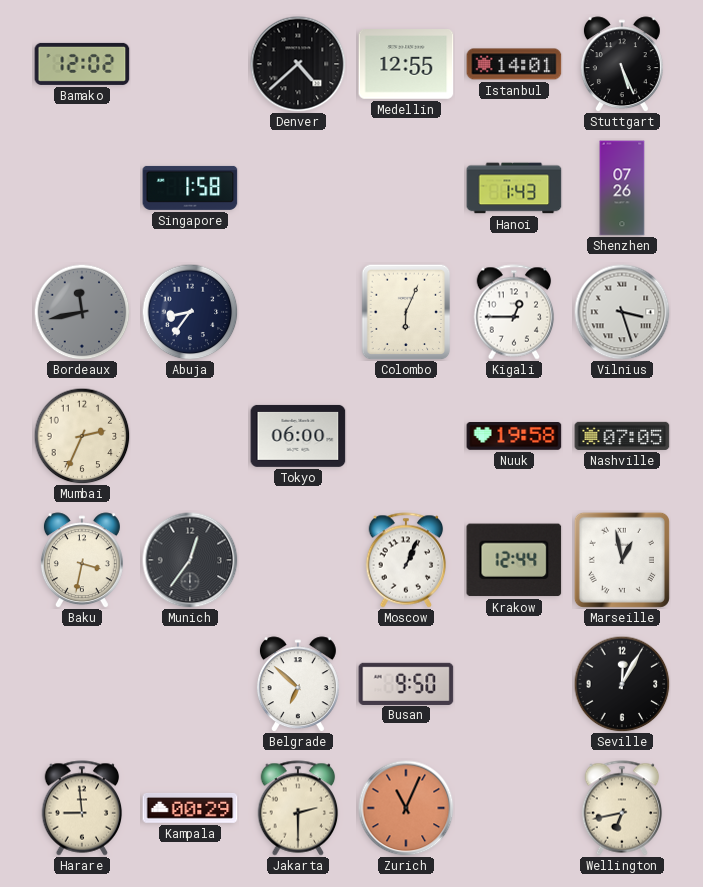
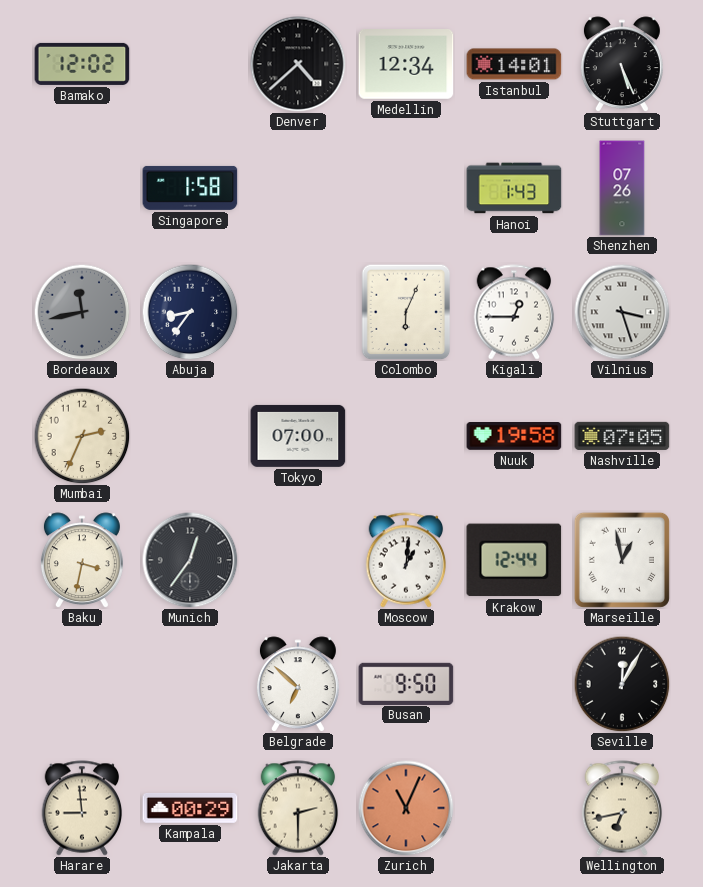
Medellin: 12:55 -> 12:34
Tokyo: 06:00 -> 07:00
Moscow: 1:04 -> 1:01
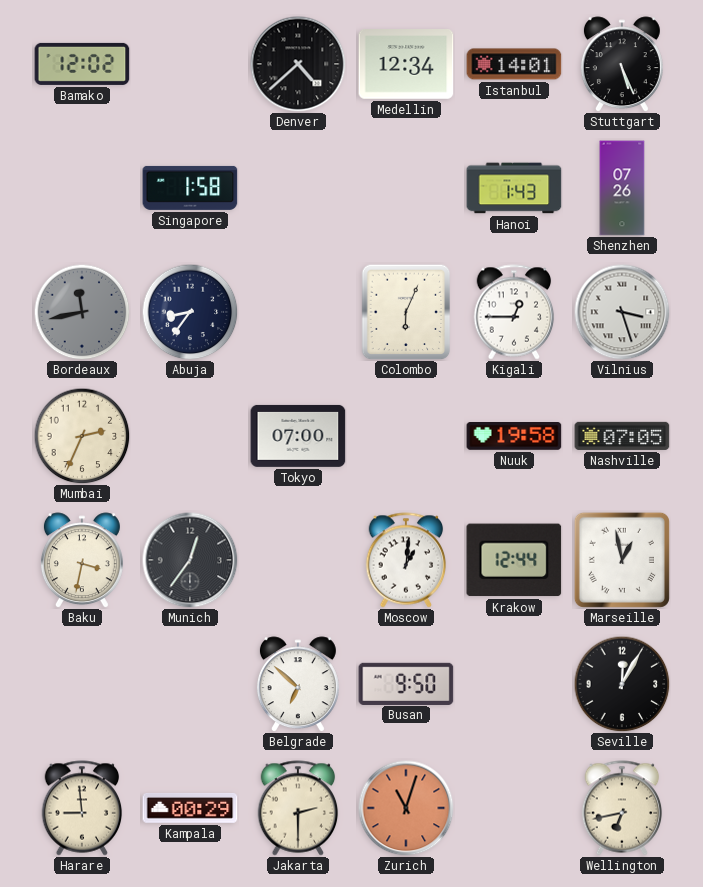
Zurich: 11:04 -> 11:03
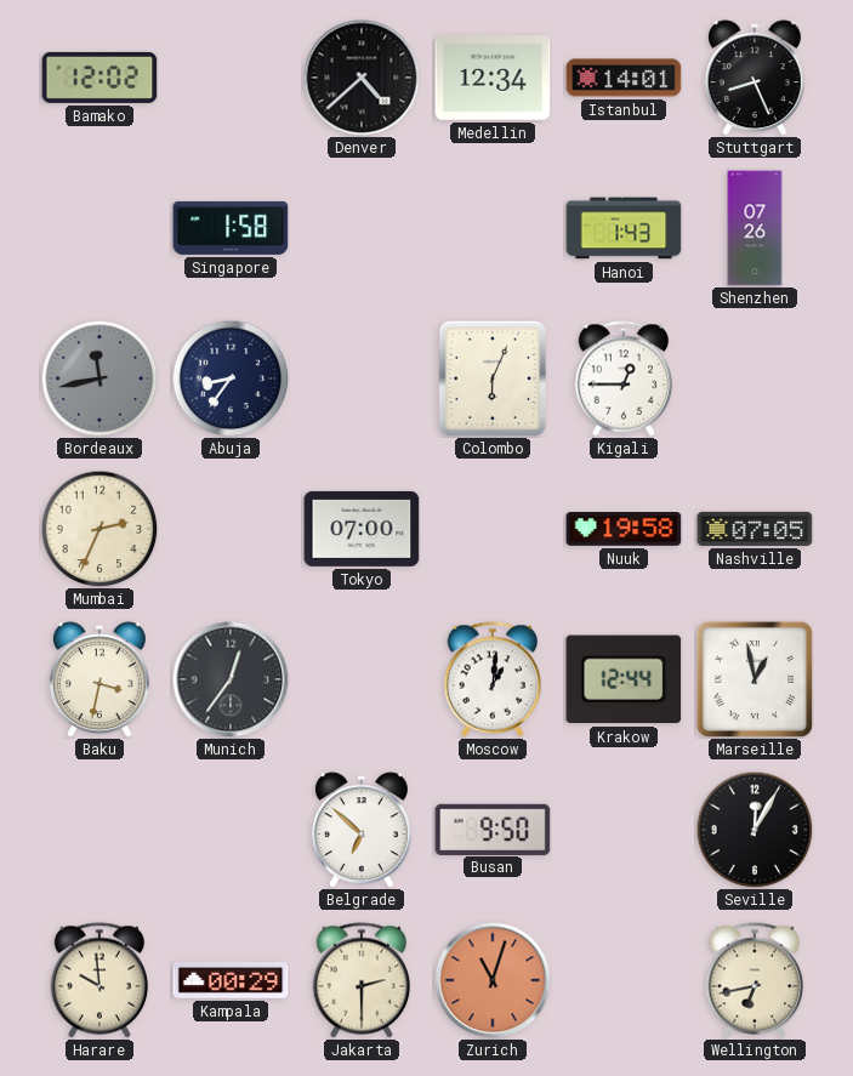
Stuttgart: 5:26 -> 8:26
Vilnius: 3:27 -> none
Harare: 8:59 -> 9:59
